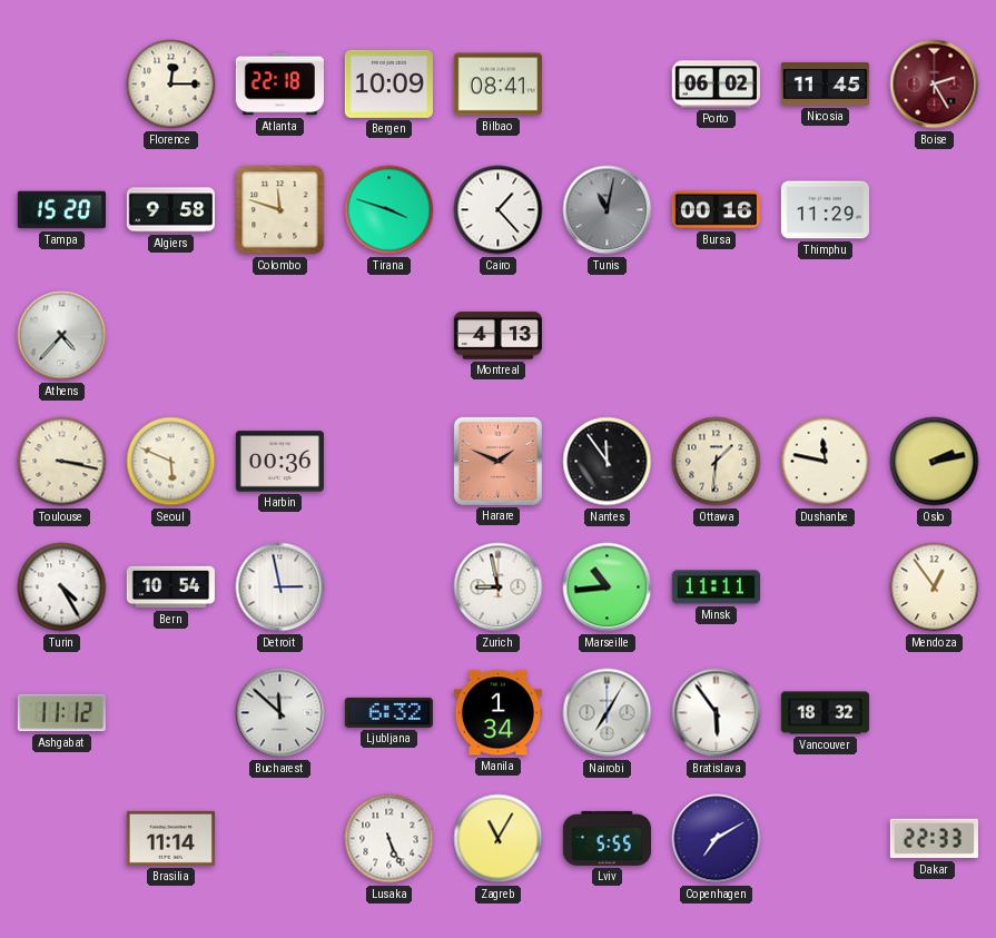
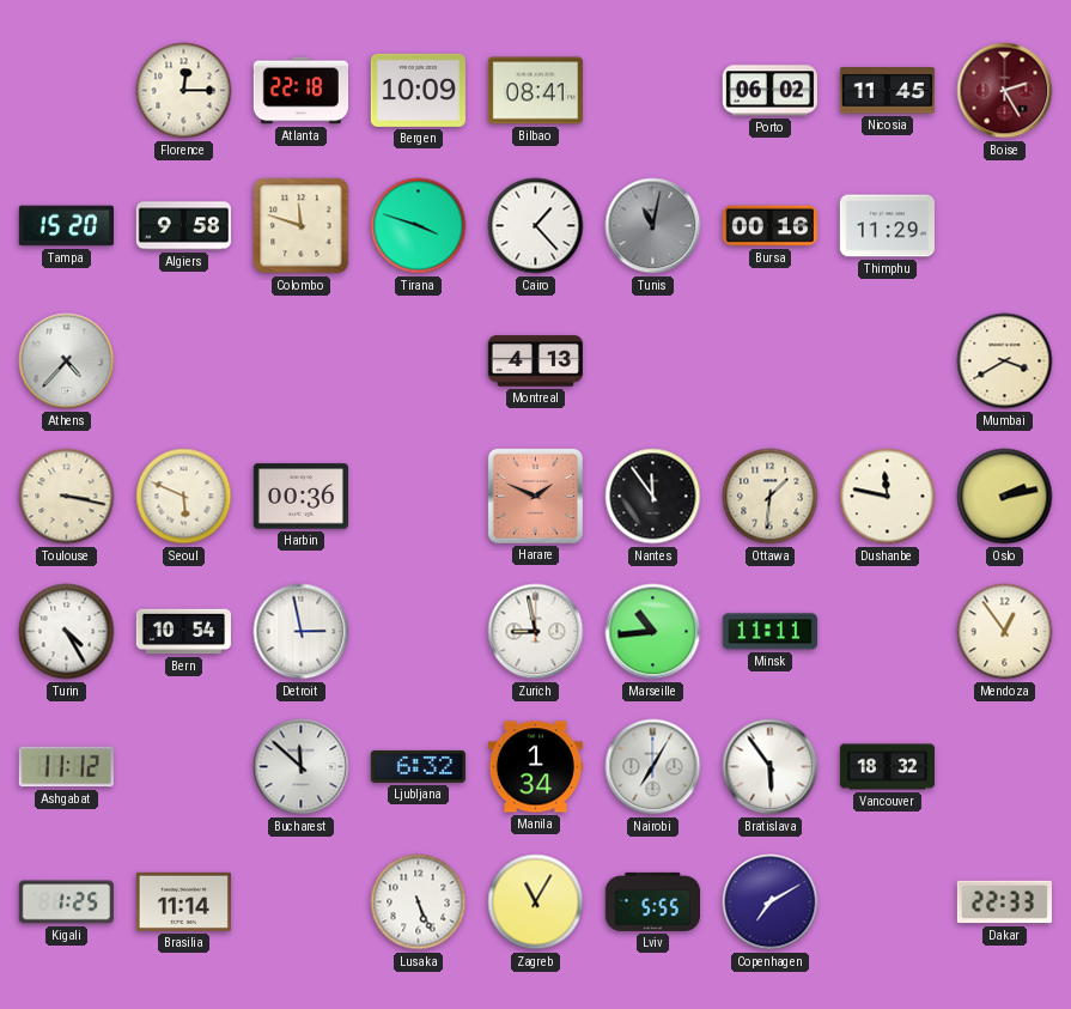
Mumbai: none -> 3:40
Kigali: none -> 1:25
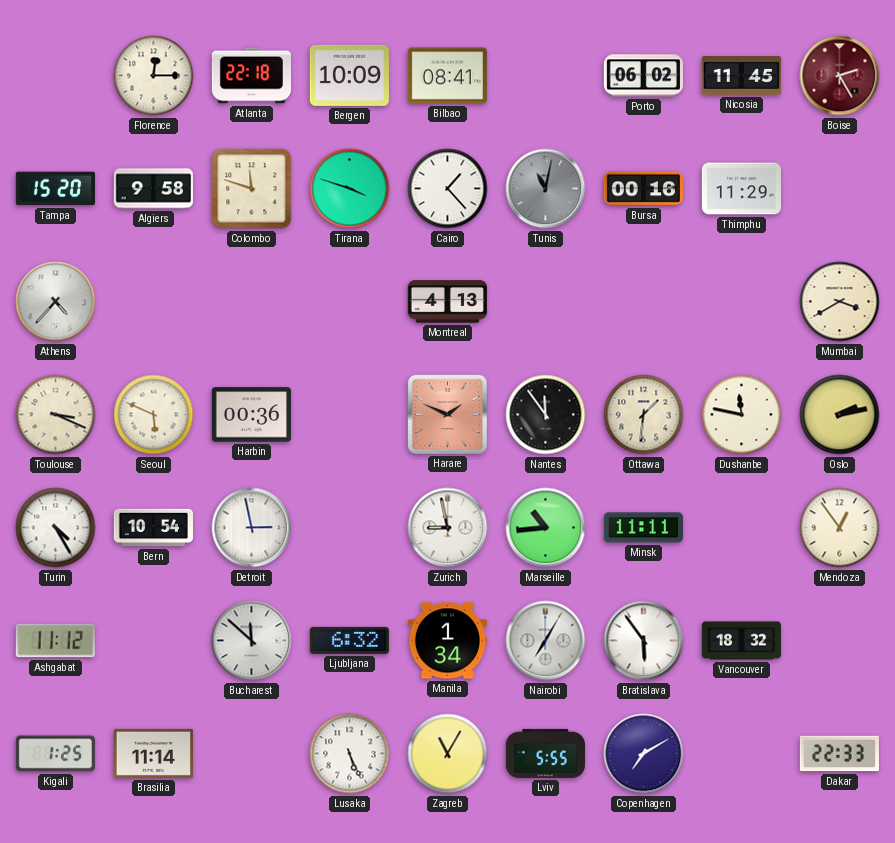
Toulouse: 3:17 -> 3:19
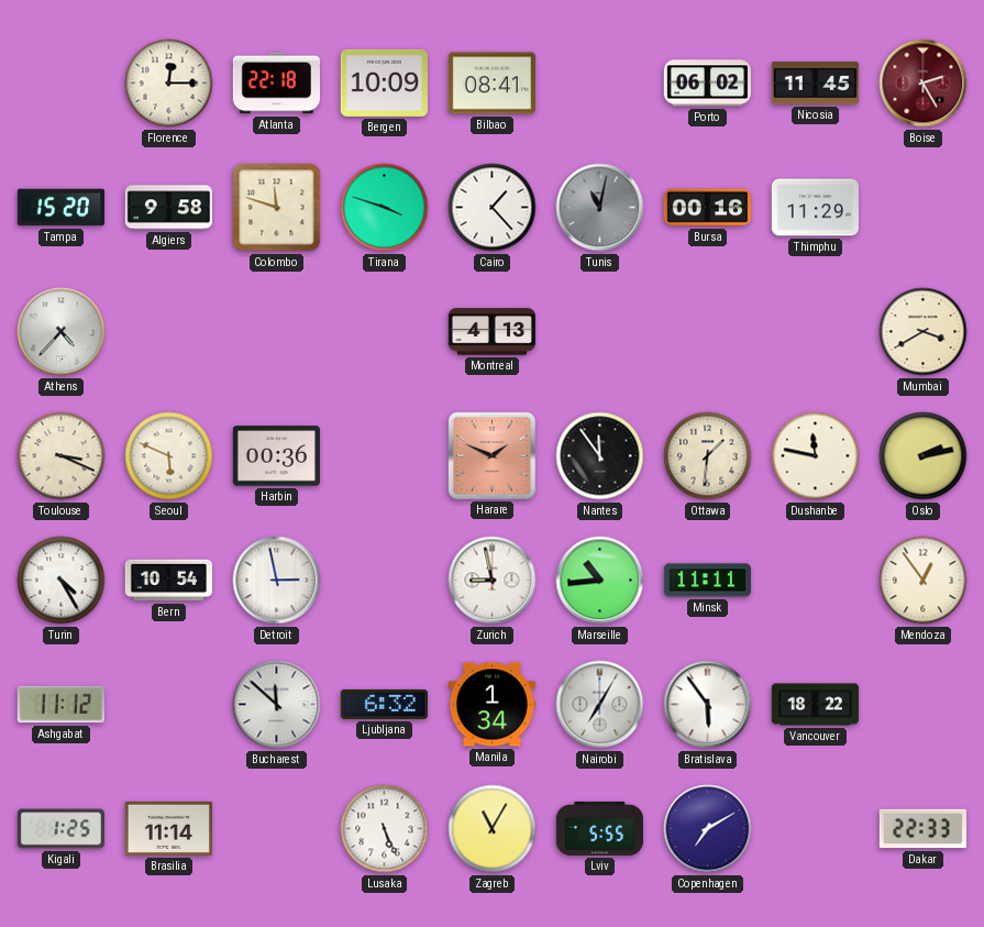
Vancouver: 18:32 -> 18:22
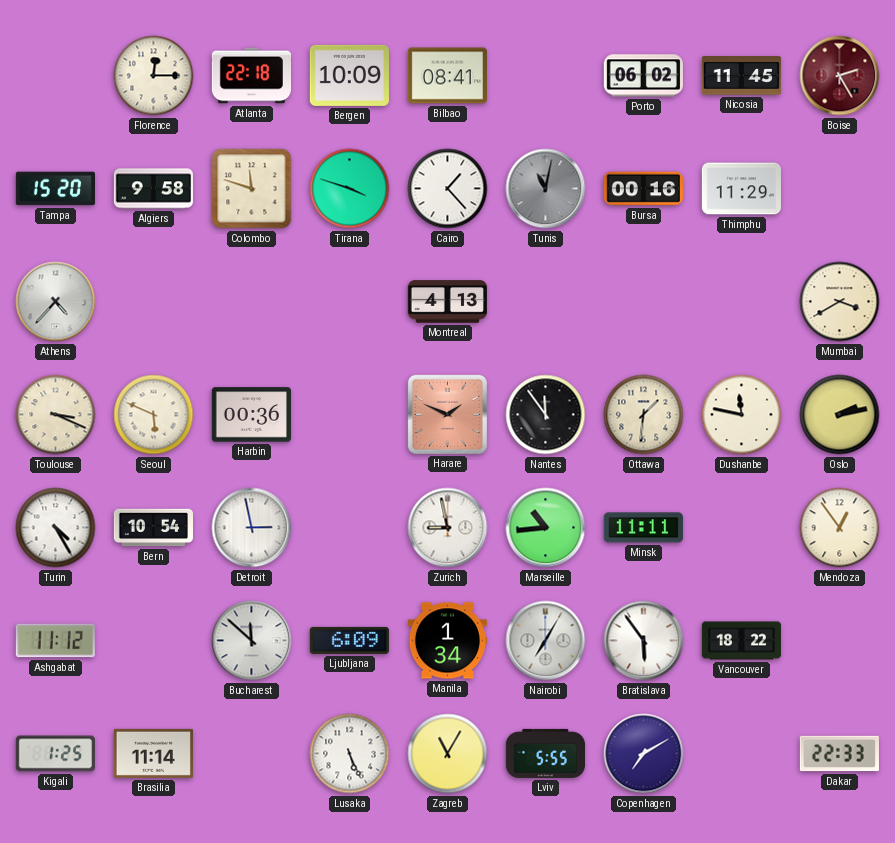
Ljubljana: 6:32 -> 6:09
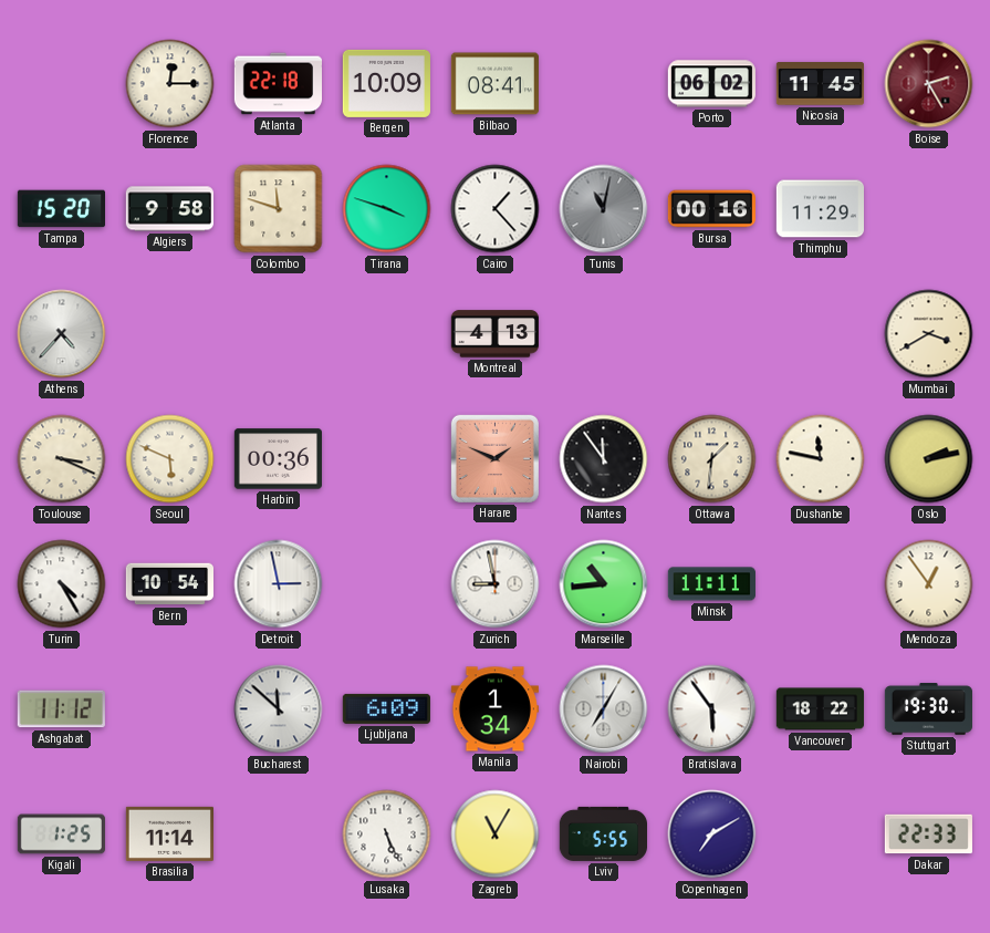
Stuttgart: none -> 19:30
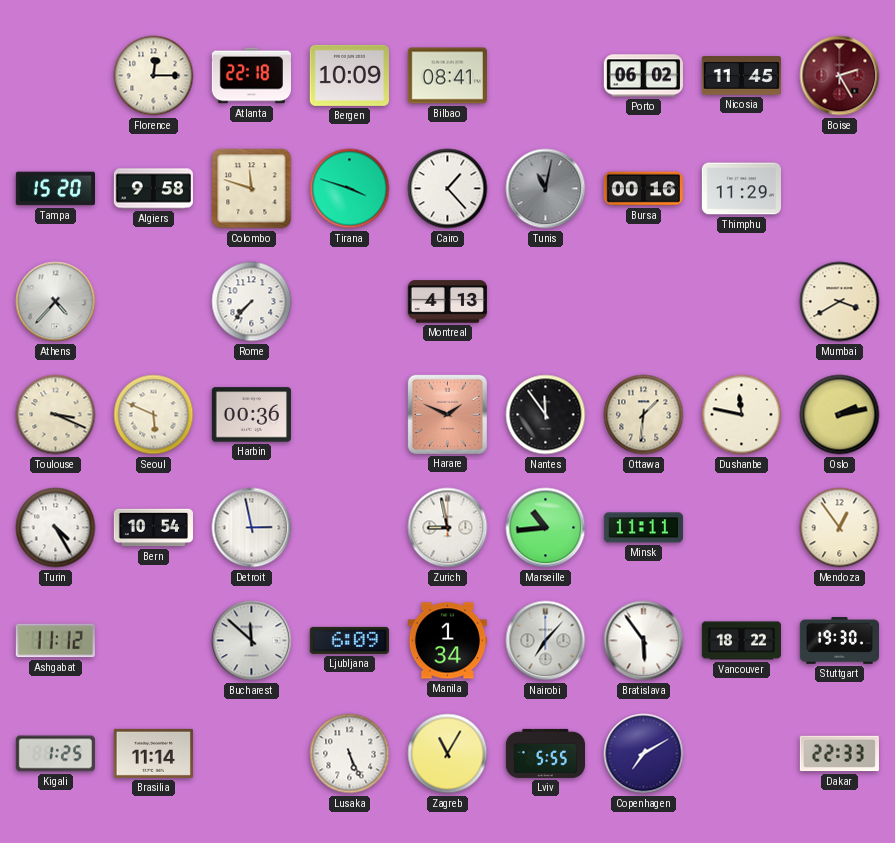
Rome: none -> 7:37
Nairobi: 7:05 -> 7:07
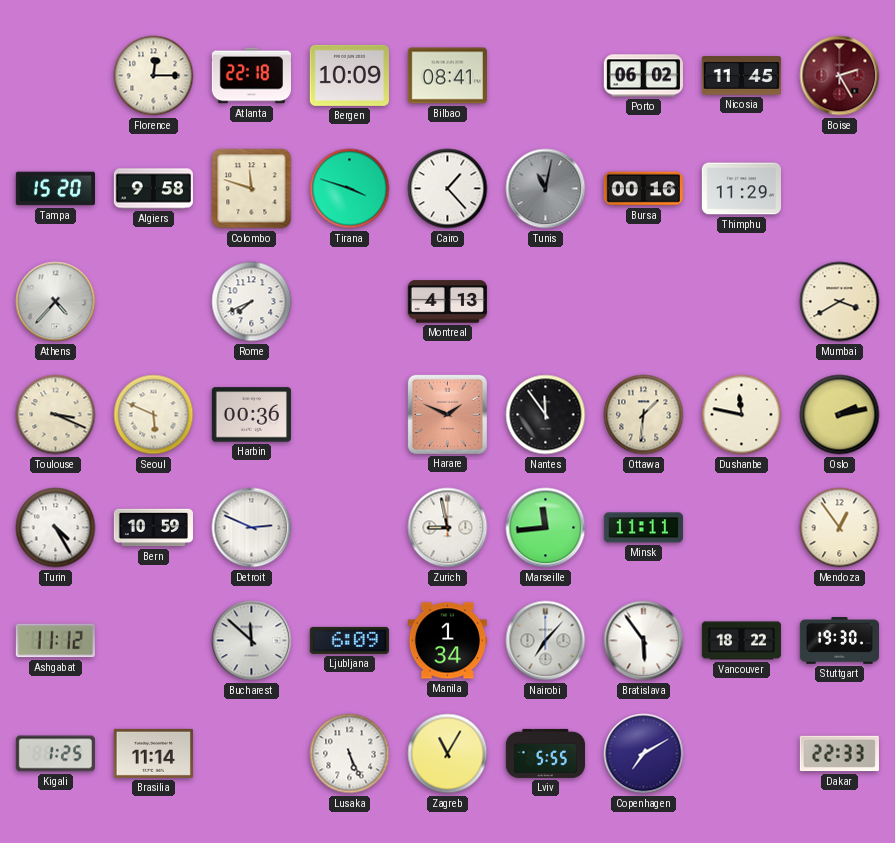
Rome: 7:37 -> 7:41
Bern: 10:54 -> 10:59
Detroit: 2:58 -> 2:49
Marseille: 10:44 -> 11:44
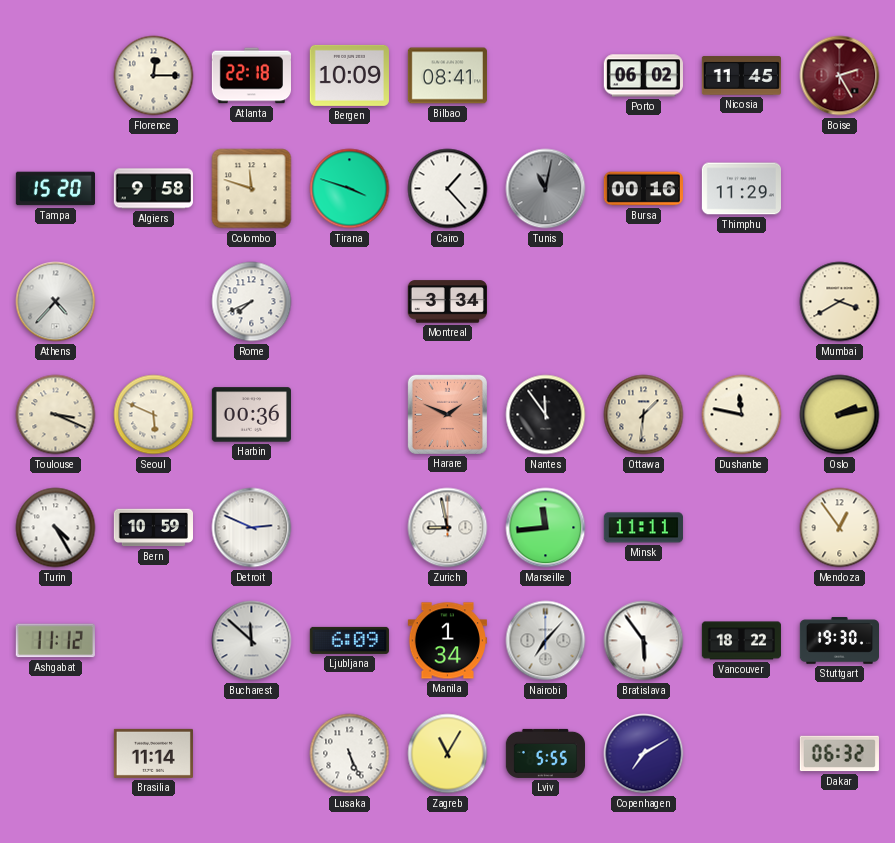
Montreal: 4:13 -> 3:34
Kigali: 1:25 -> none
Dakar: 22:33 -> 06:32
